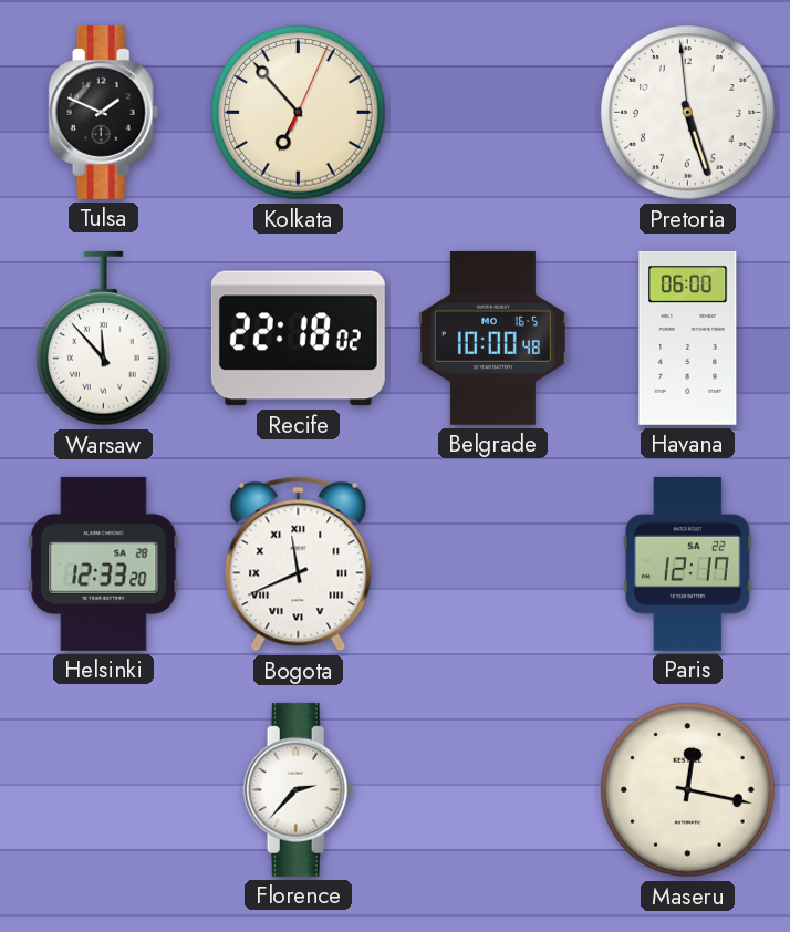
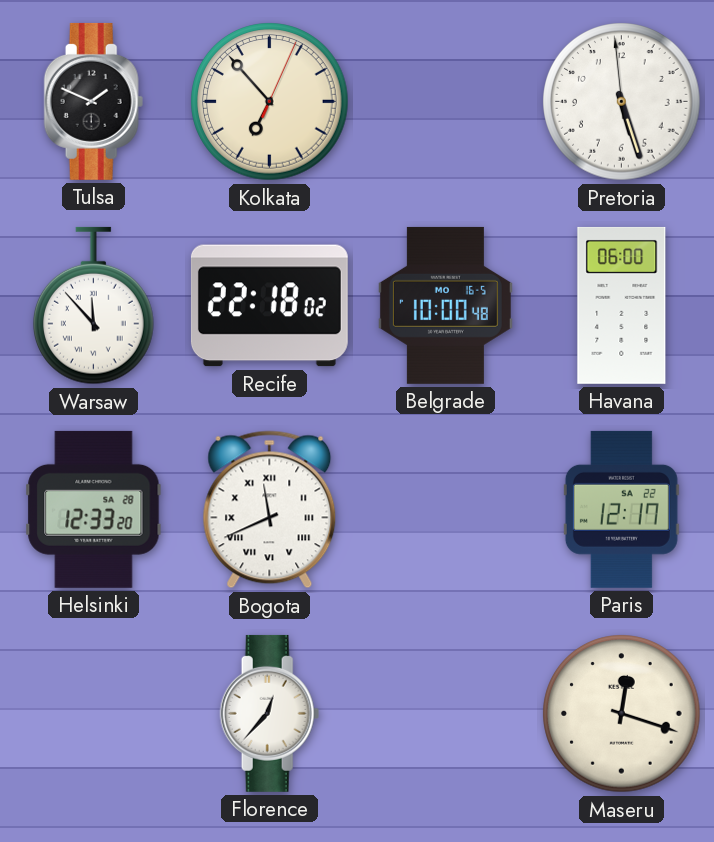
Florence: 2:37 -> 12:37
Maseru: 12:17 -> 12:18
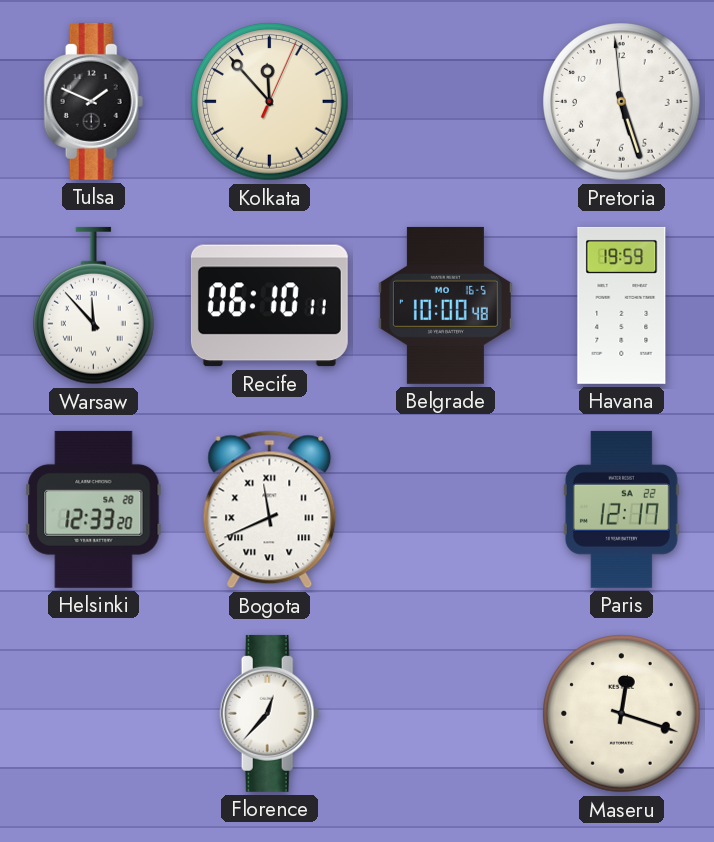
Kolkata: 6:53 -> 11:53
Recife: 22:18 -> 06:10
Havana: 06:00 -> 19:59
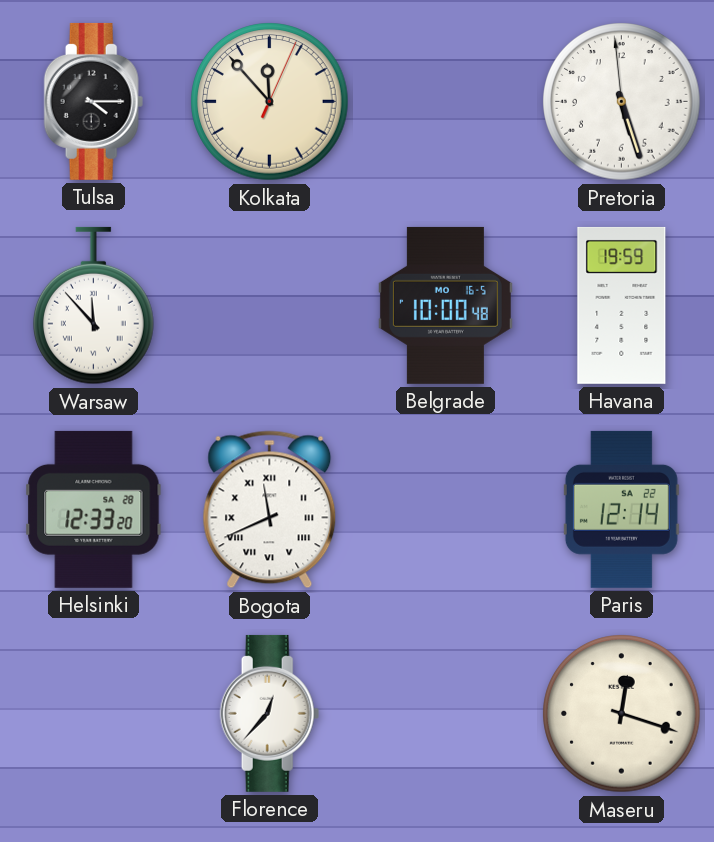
Tulsa: 1:49 -> 4:15
Recife: 06:10 -> none
Paris: 12:17 -> 12:14
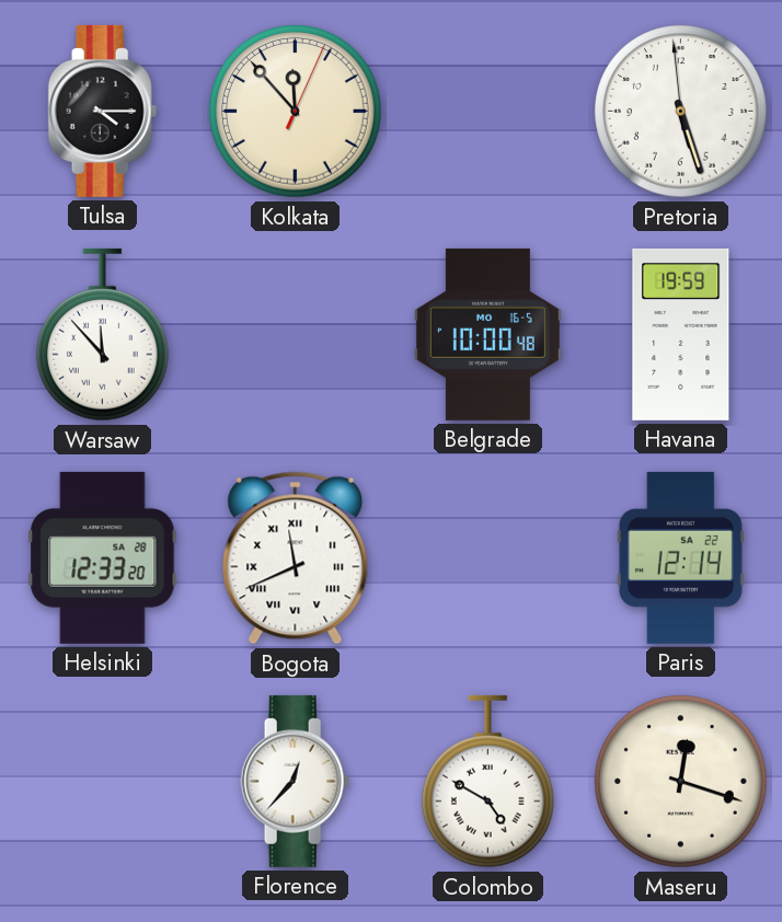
Colombo: none -> 4:50
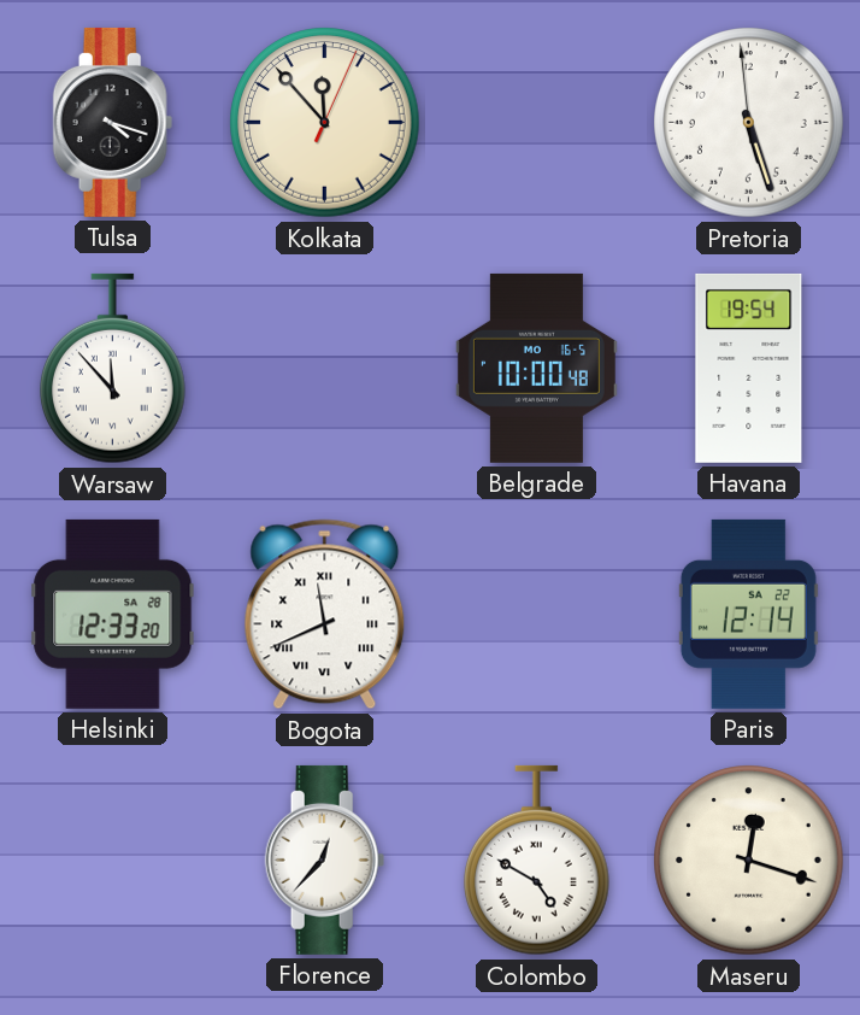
Tulsa: 4:15 -> 4:18
Havana: 19:59 -> 19:54
